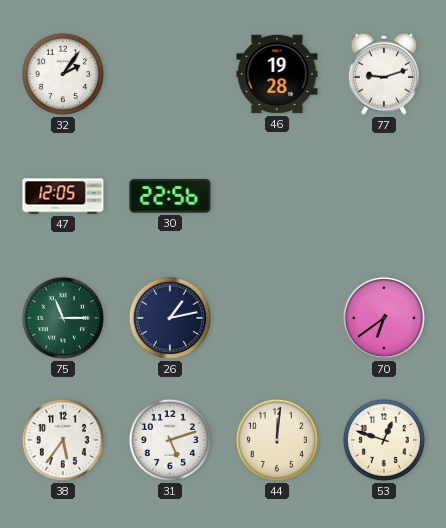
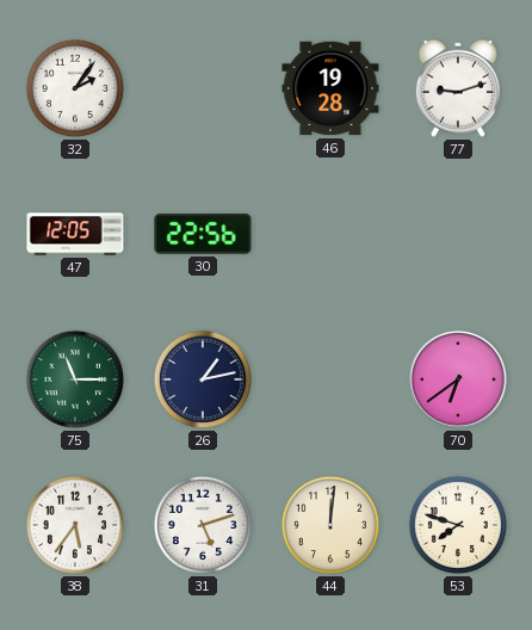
53: 12:48 -> 7:48
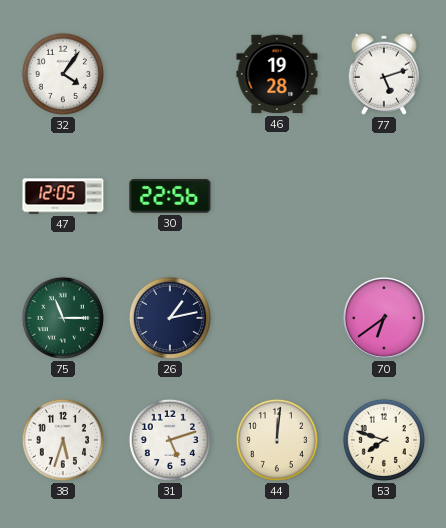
32: 2:06 -> 4:06
77: 9:12 -> 5:12
38: 5:36 -> 5:33
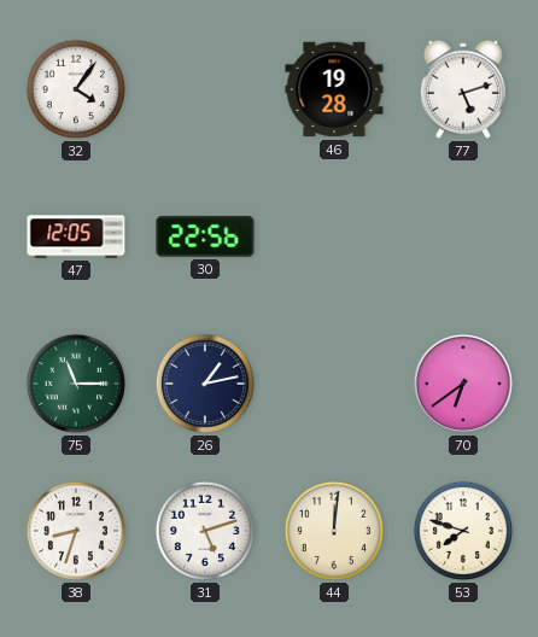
38: 5:33 -> 8:33
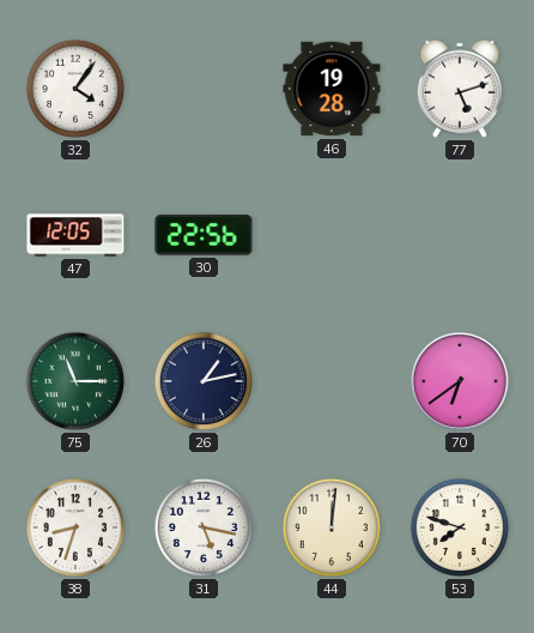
31: 5:12 -> 5:17
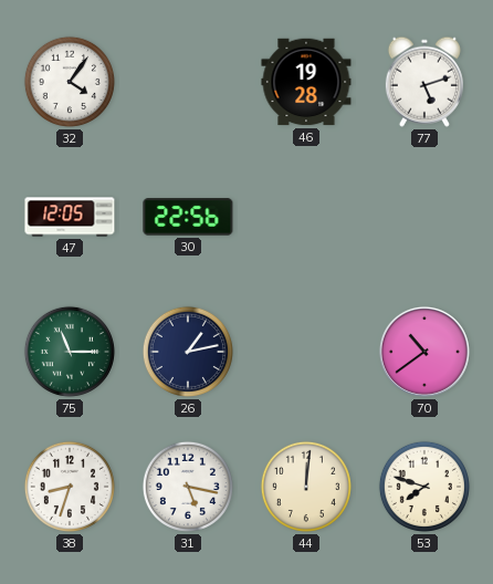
70: 6:39 -> 10:39
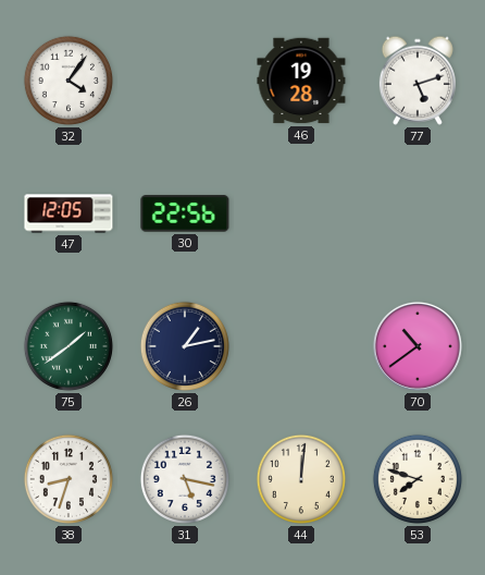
75: 11:15 -> 1:39
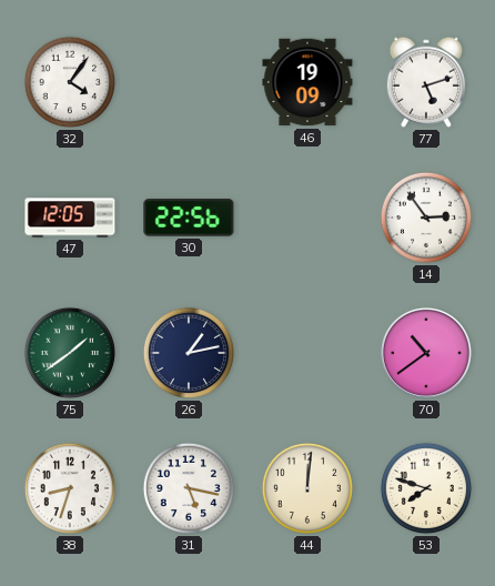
46: 19:28 -> 19:09
14: none -> 2:54
